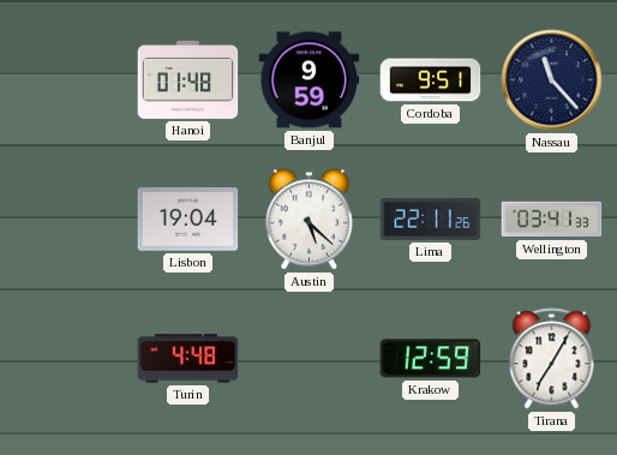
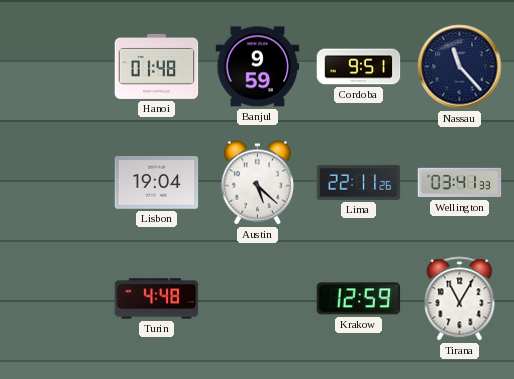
Tirana: 7:05 -> 11:05
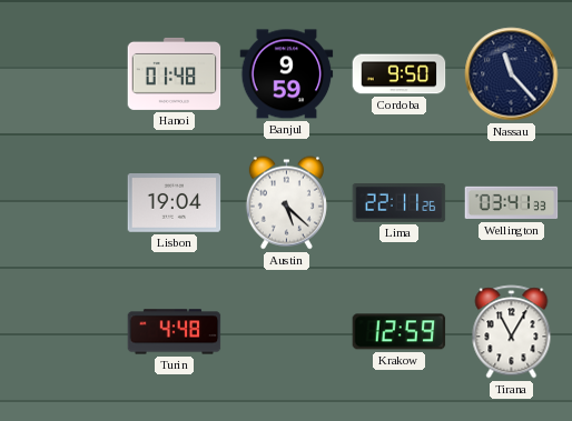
Cordoba: 9:51 -> 9:50
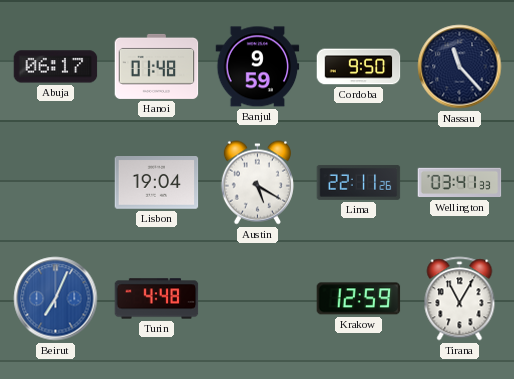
Abuja: none -> 06:17
Austin: 5:22 -> 5:20
Beirut: none -> 7:04
